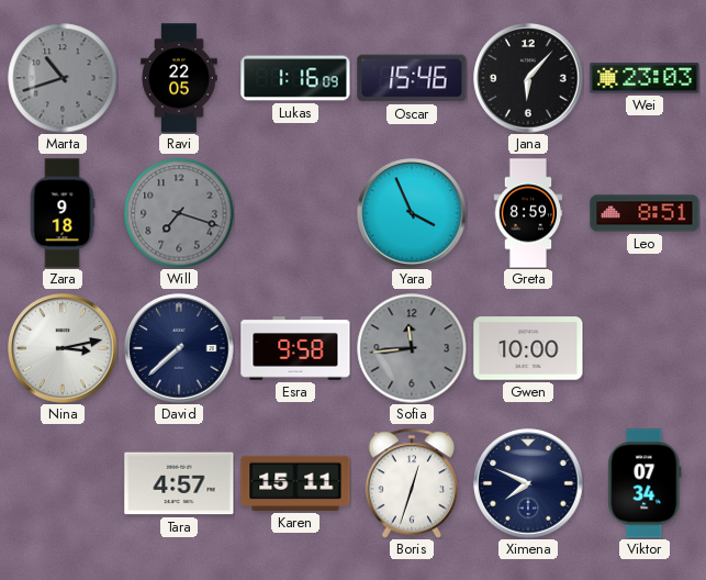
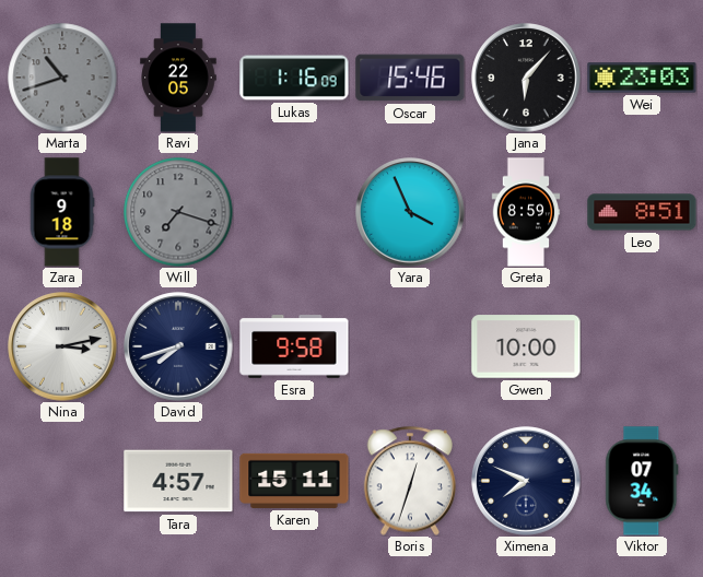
David: 7:38 -> 7:42
Sofia: 11:44 -> none
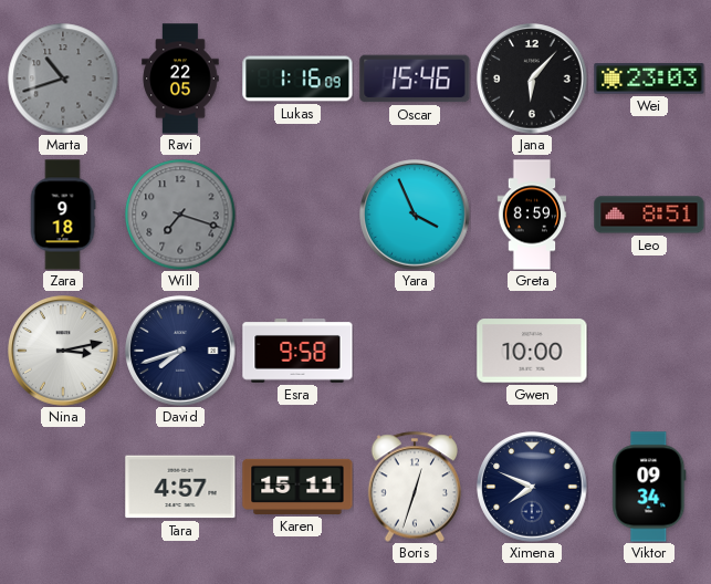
Viktor: 07:34 -> 09:34
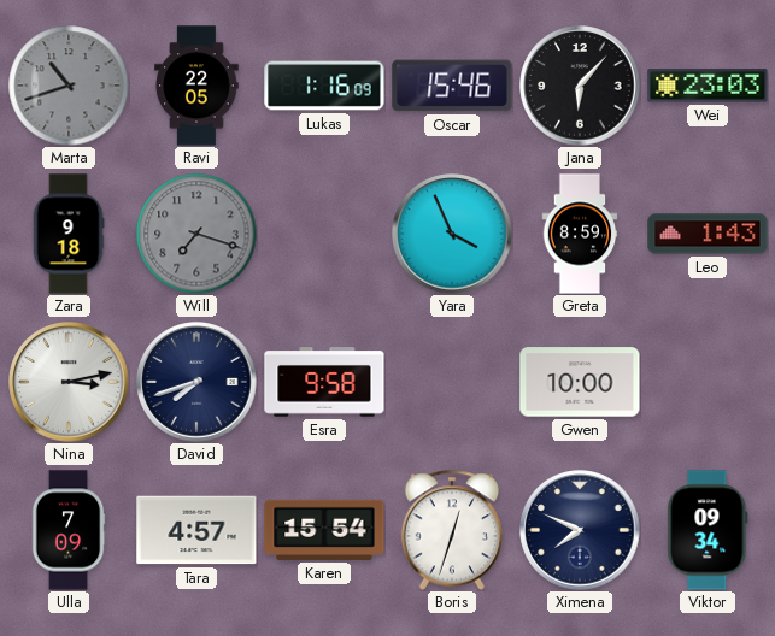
Leo: 8:51 -> 1:43
Ulla: none -> 7:09
Karen: 15:11 -> 15:54
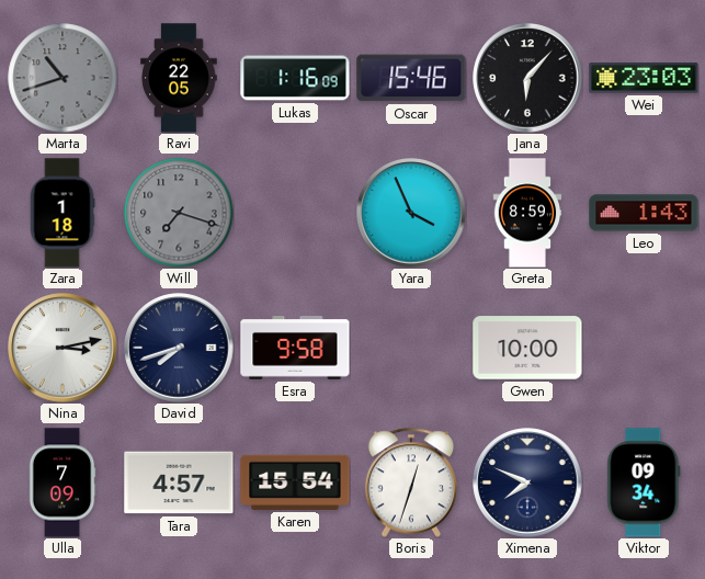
Zara: 9:18 -> 1:18
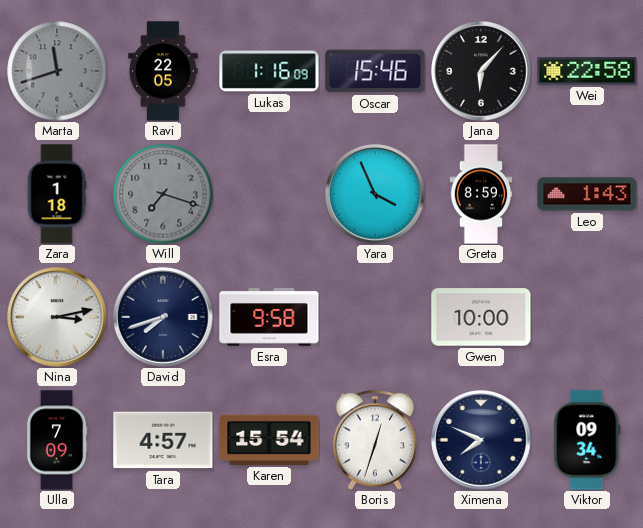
Marta: 10:42 -> 11:42
Wei: 23:03 -> 22:58
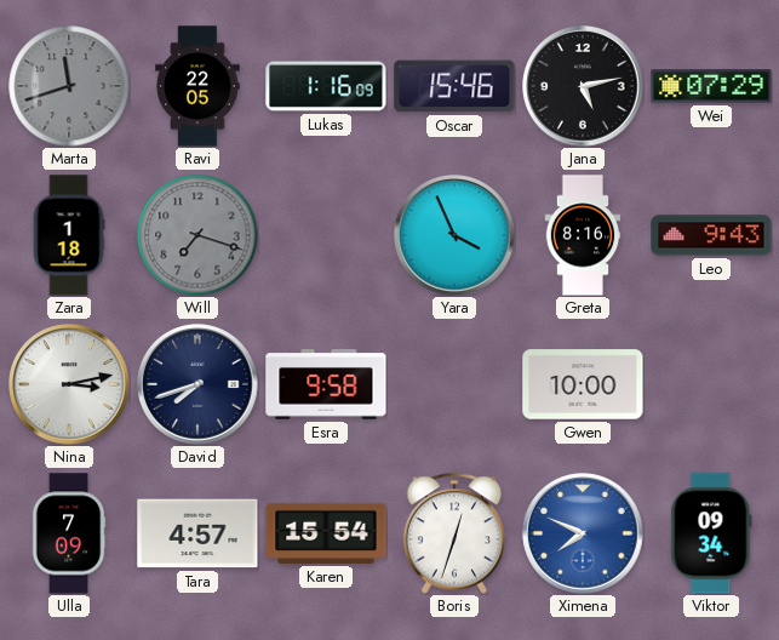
Jana: 6:07 -> 5:13
Wei: 22:58 -> 07:29
Greta: 8:59 -> 8:16
Leo: 1:43 -> 9:43
Ximena dial: navy -> blue
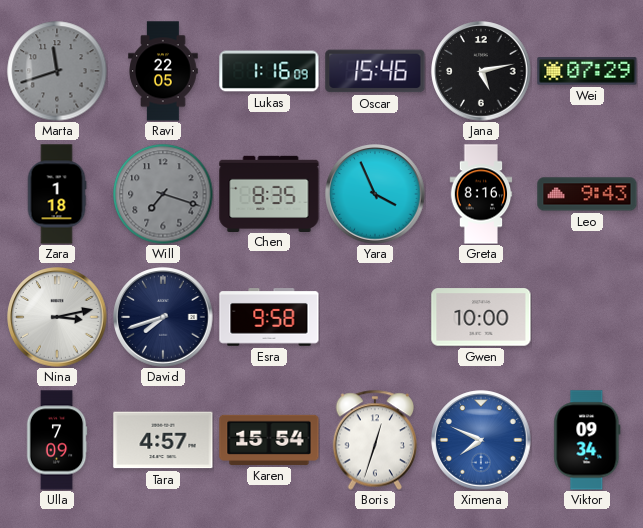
Chen: none -> 8:35
